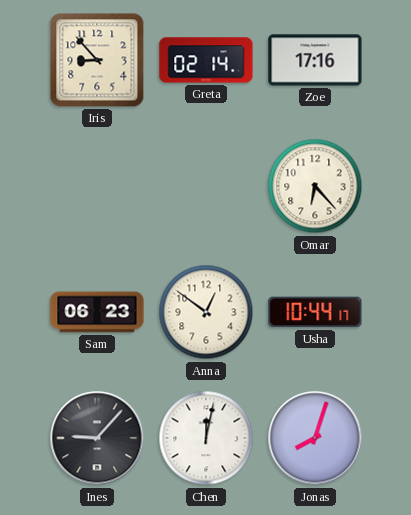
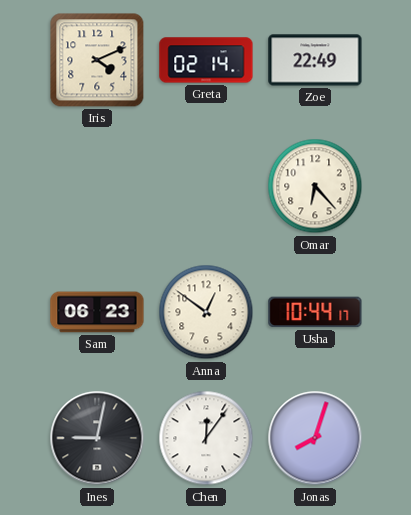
Iris: 8:53 -> 4:11
Zoe: 17:16 -> 22:49
Ines: 9:07 -> 9:02
Chen: 12:02 -> 12:06
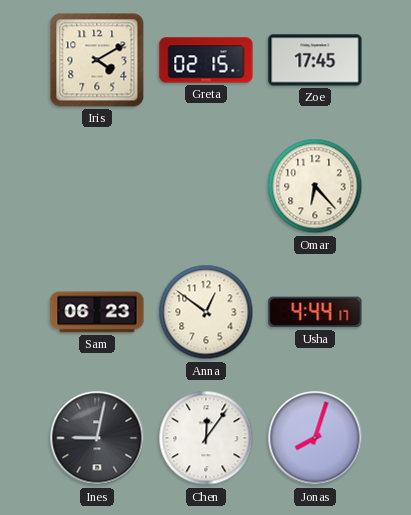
Iris: 4:11 -> 4:10
Greta: 02:14 -> 02:15
Zoe: 22:49 -> 17:45
Usha: 10:44 -> 4:44
